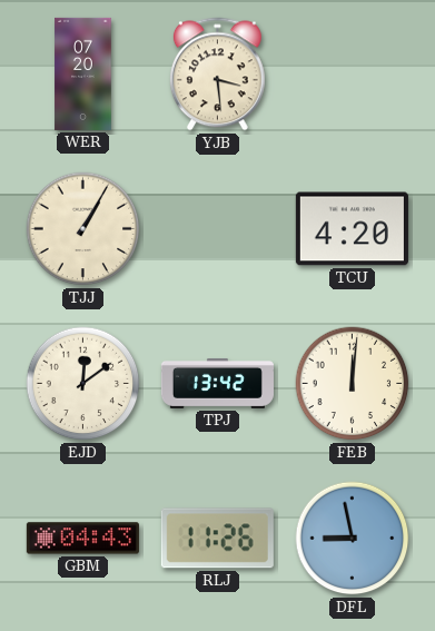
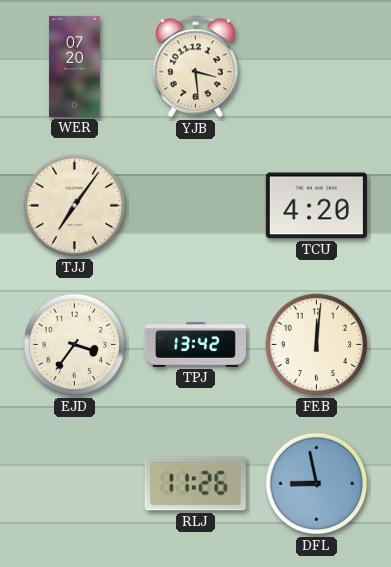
TJJ: 1:05 -> 7:06
EJD: 12:09 -> 3:36
GBM: 04:43 -> none
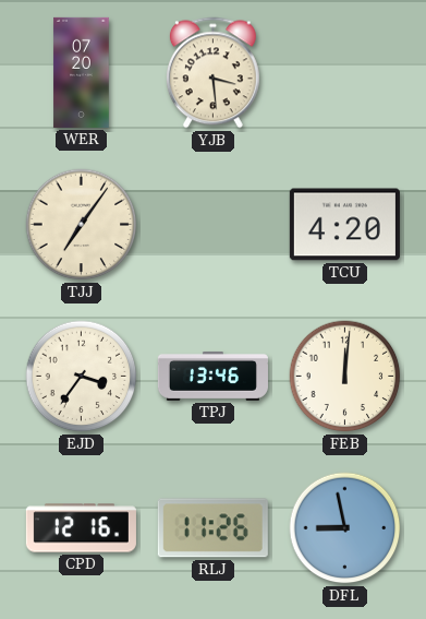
TPJ: 13:42 -> 13:46
CPD: none -> 12:16
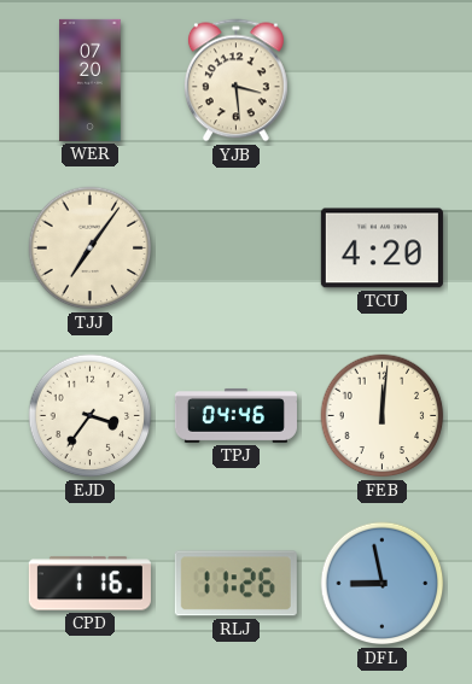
TPJ: 13:46 -> 04:46
CPD: 12:16 -> 1:16
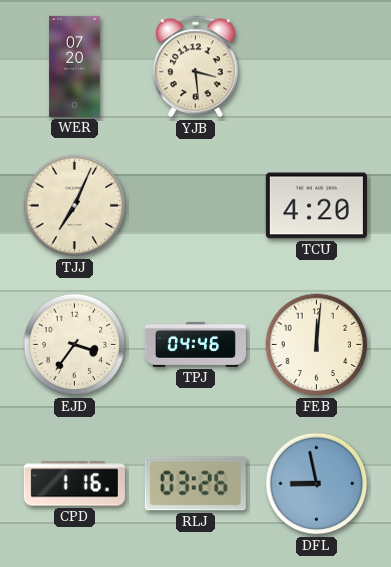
TJJ: 7:06 -> 7:04
RLJ: 11:26 -> 03:26
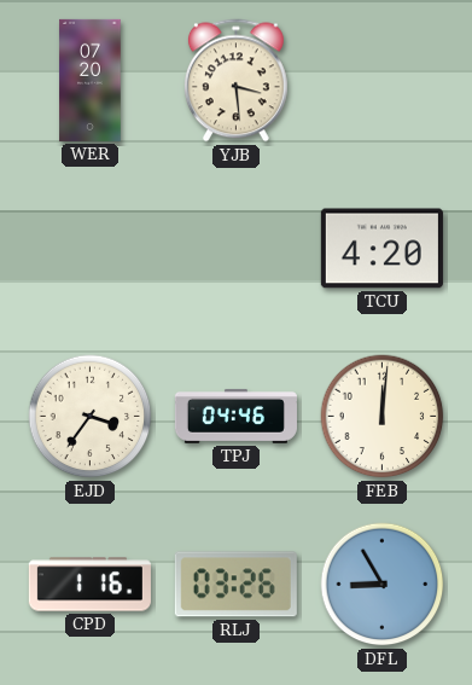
TJJ: 7:04 -> none
DFL: 8:58 -> 8:55
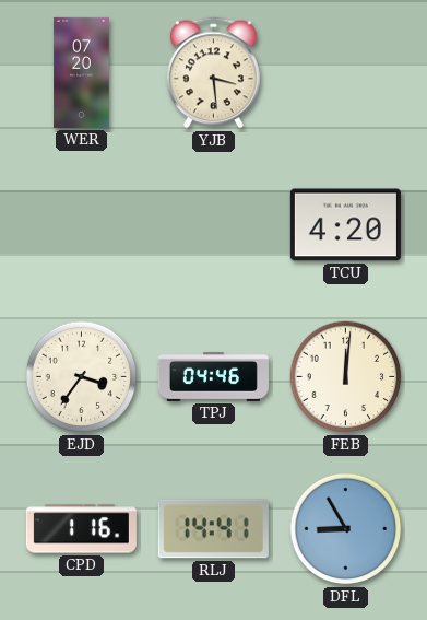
RLJ: 03:26 -> 14:41
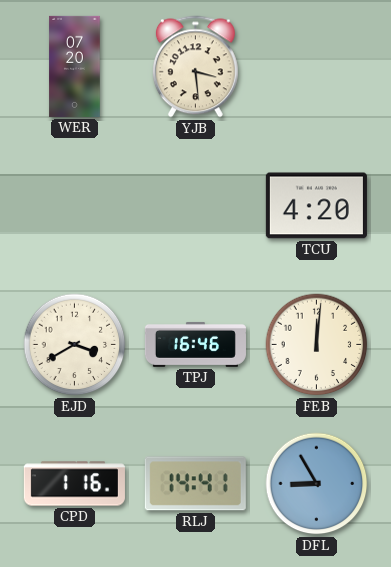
EJD: 3:36 -> 3:40
TPJ: 04:46 -> 16:46
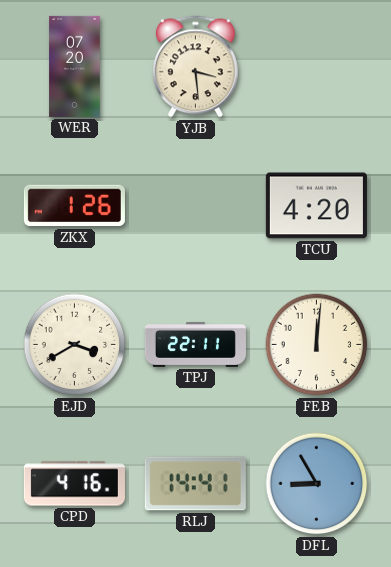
ZKX: none -> 1:26
TPJ: 16:46 -> 22:11
CPD: 1:16 -> 4:16
